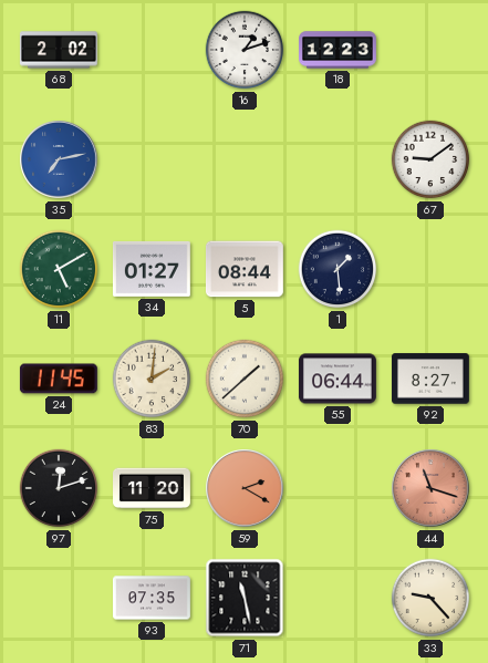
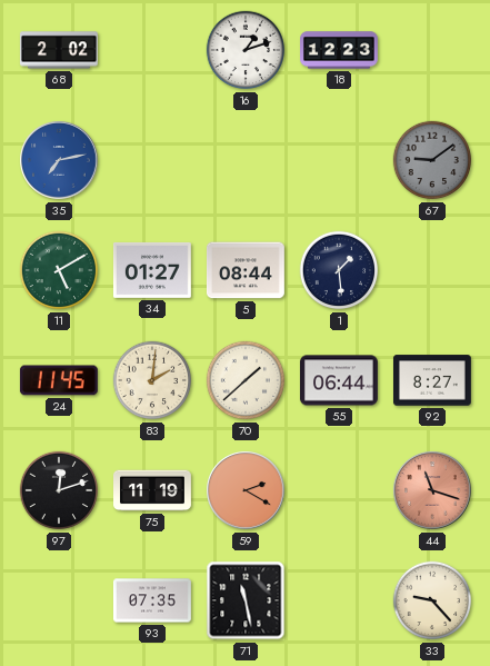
67 dial: white -> grey
75: 11:20 -> 11:19
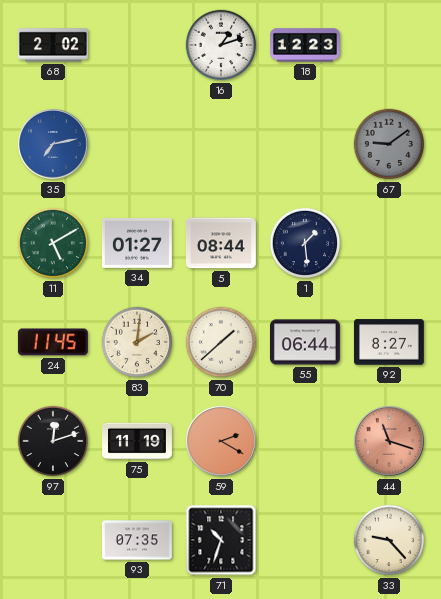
71: 11:28 -> 10:33
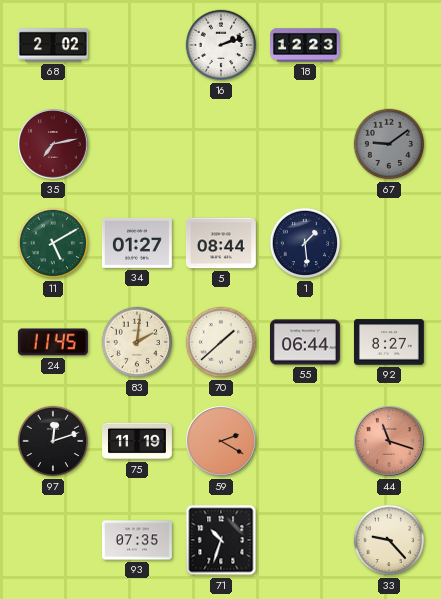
16: 1:12 -> 2:12
35 dial: blue -> burgundy
